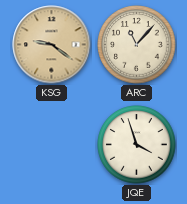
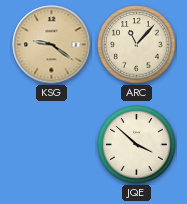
JQE: 3:57 -> 3:52
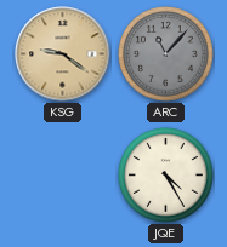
ARC dial: cream -> grey
JQE: 3:52 -> 4:25
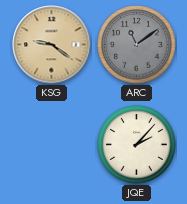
ARC: 11:07 -> 11:09
JQE: 4:25 -> 2:07
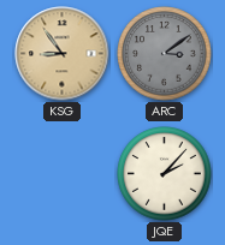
KSG: 9:21 -> 8:54
ARC: 11:09 -> 3:09
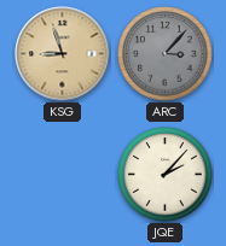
KSG: 8:54 -> 8:57
ARC: 3:09 -> 3:07
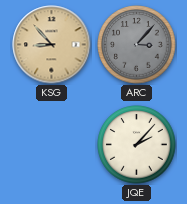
KSG: 8:57 -> 8:53
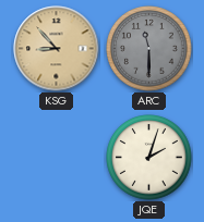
ARC: 3:07 -> 11:30
JQE: 2:07 -> 2:03
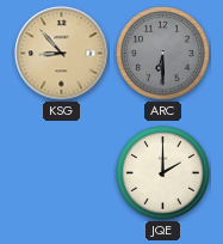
ARC: 11:30 -> 6:30
JQE: 2:03 -> 2:00
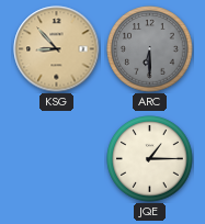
JQE: 2:00 -> 1:15
